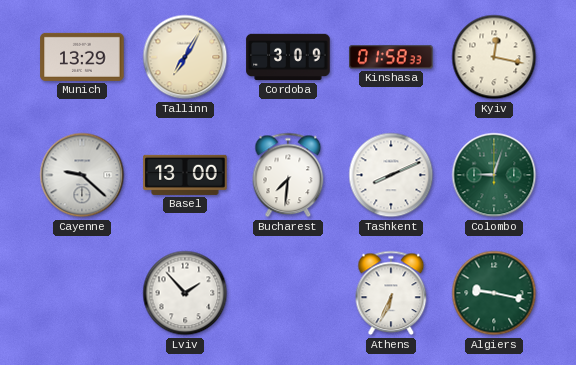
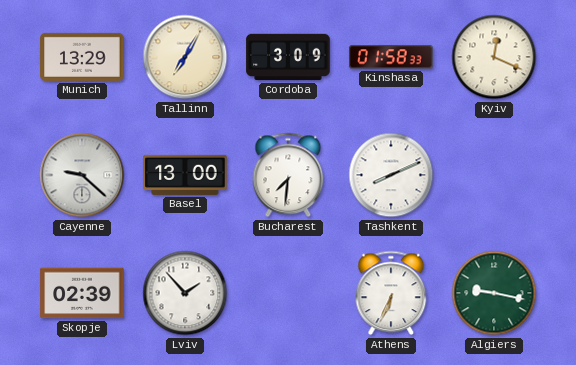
Kyiv: 12:17 -> 12:19
Colombo: 9:03 -> none
Skopje: none -> 02:39
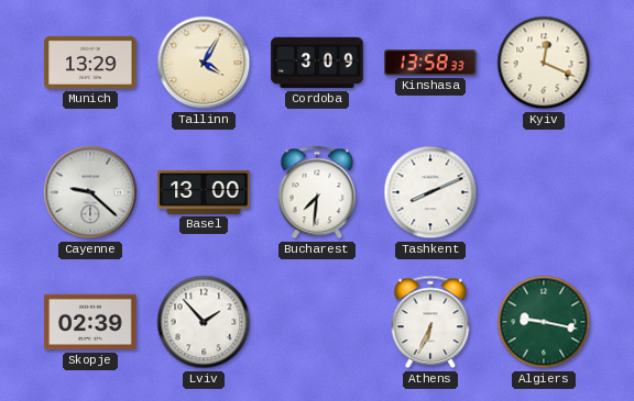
Tallinn: 7:05 -> 4:05
Kinshasa: 01:58 -> 13:58
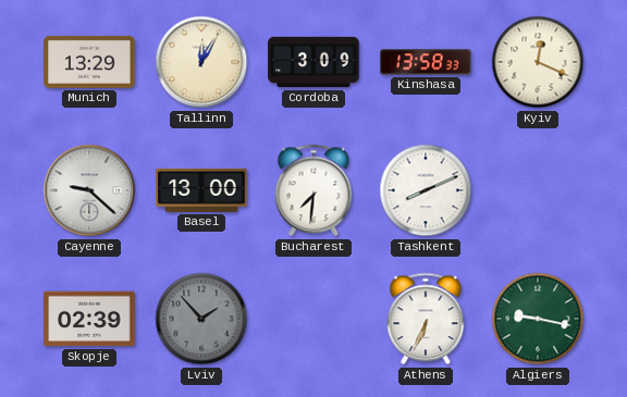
Tallinn: 4:05 -> 12:05
Lviv dial: white -> grey
